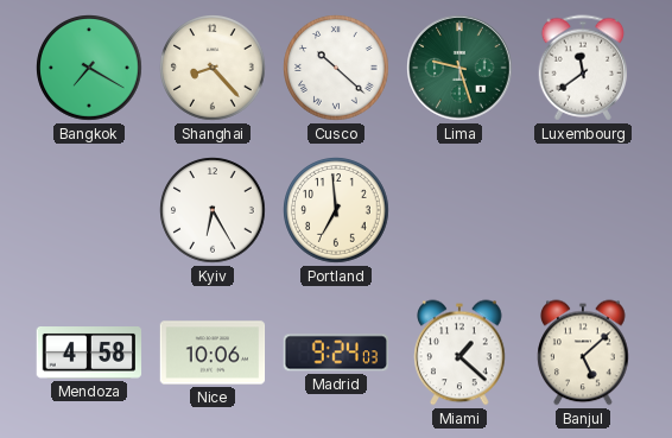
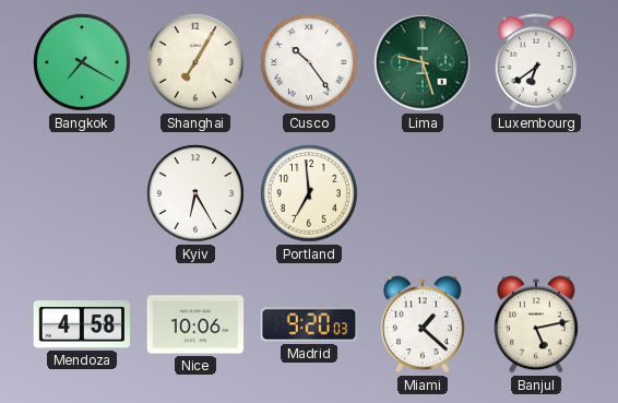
Shanghai: 8:23 -> 7:05
Cusco: 10:22 -> 10:24
Luxembourg: 11:39 -> 6:39
Madrid: 9:24 -> 9:20
Banjul: 5:08 -> 5:13
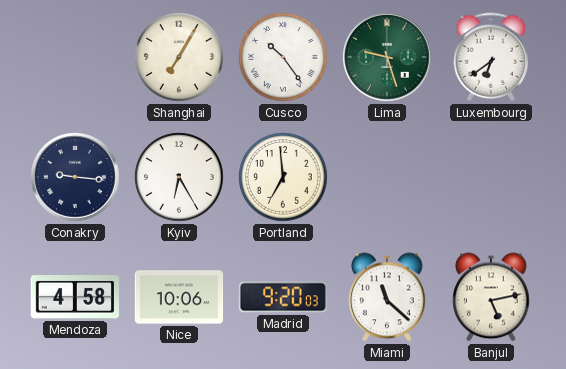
Bangkok: 7:20 -> none
Conakry: none -> 9:16
Miami: 1:22 -> 11:22
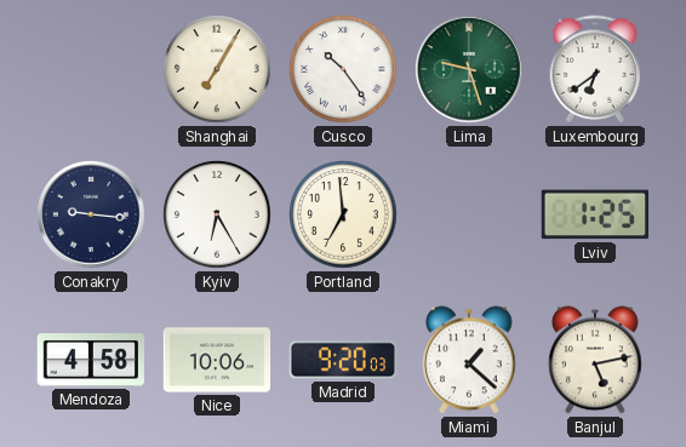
Lviv: none -> 1:25
Miami: 11:22 -> 1:22
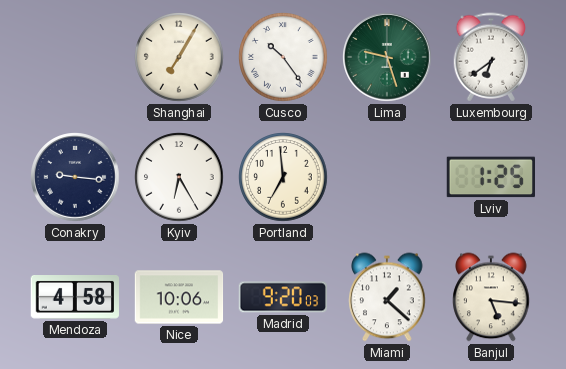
Banjul: 5:13 -> 5:16
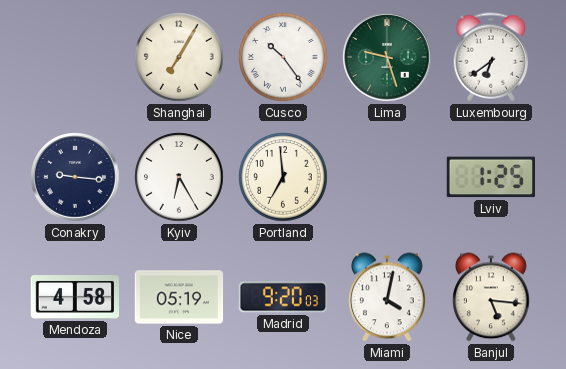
Nice: 10:06 -> 05:19
Miami: 1:22 -> 4:02
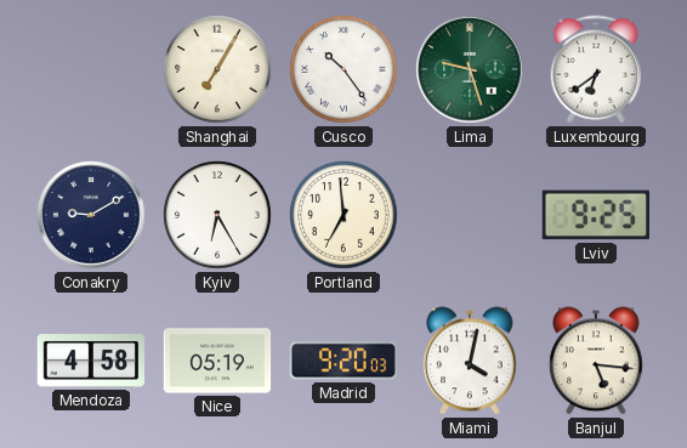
Conakry: 9:16 -> 9:10
Lviv: 1:25 -> 9:25
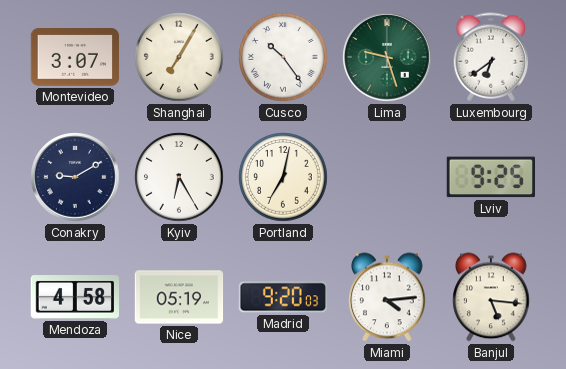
Montevideo: none -> 3:07
Portland: 6:59 -> 7:02
Miami: 4:02 -> 4:14
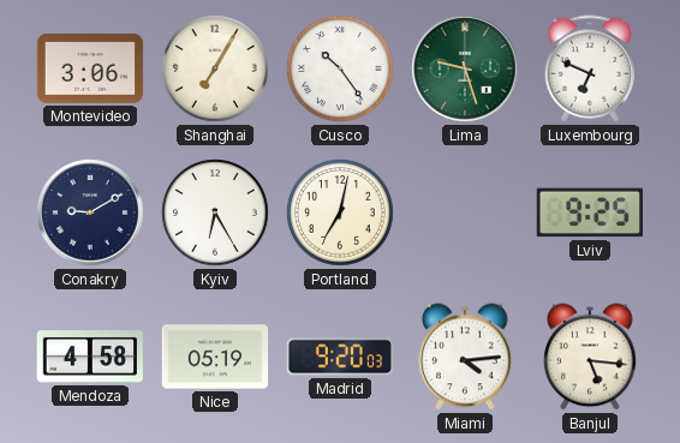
Montevideo: 3:07 -> 3:06
Luxembourg: 6:39 -> 6:49
